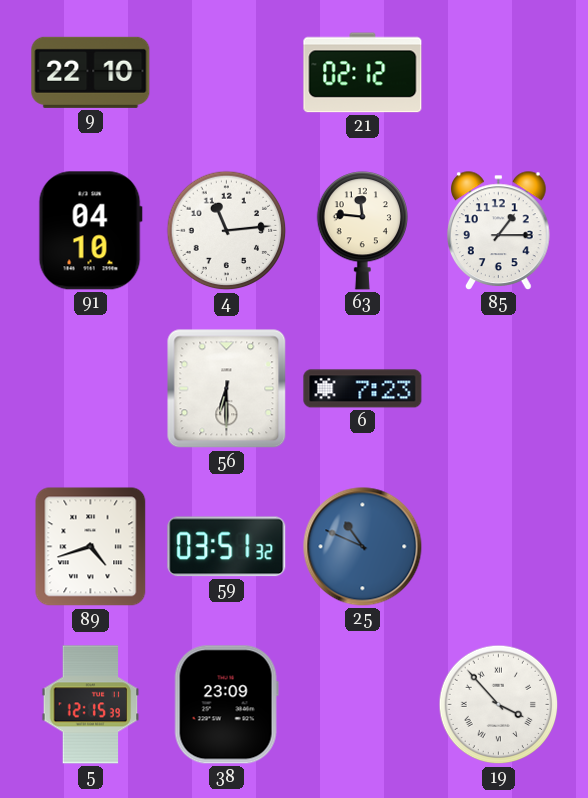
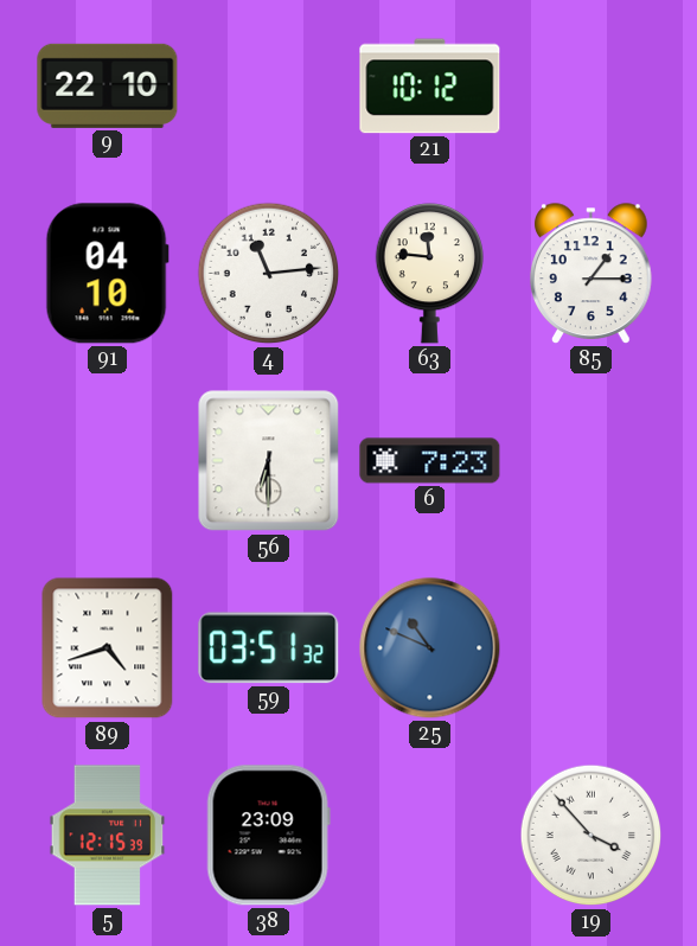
21: 02:12 -> 10:12
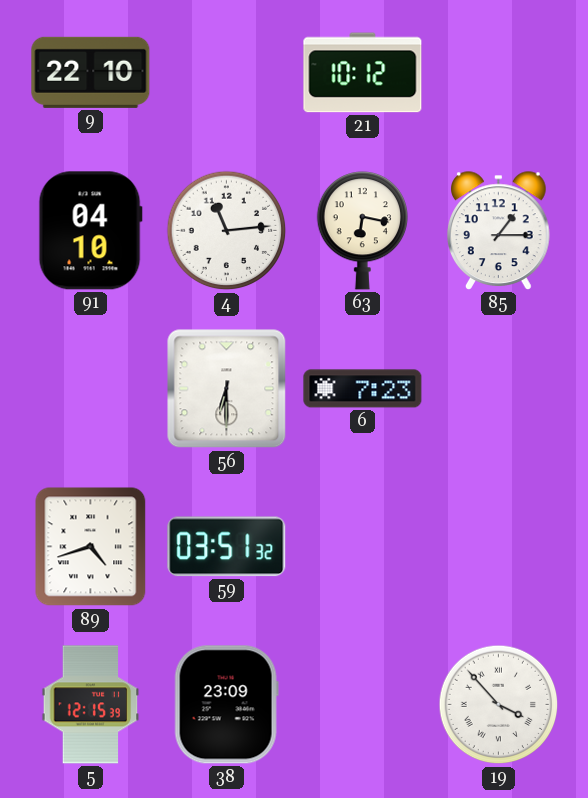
63: 11:46 -> 6:17
25: 10:49 -> none
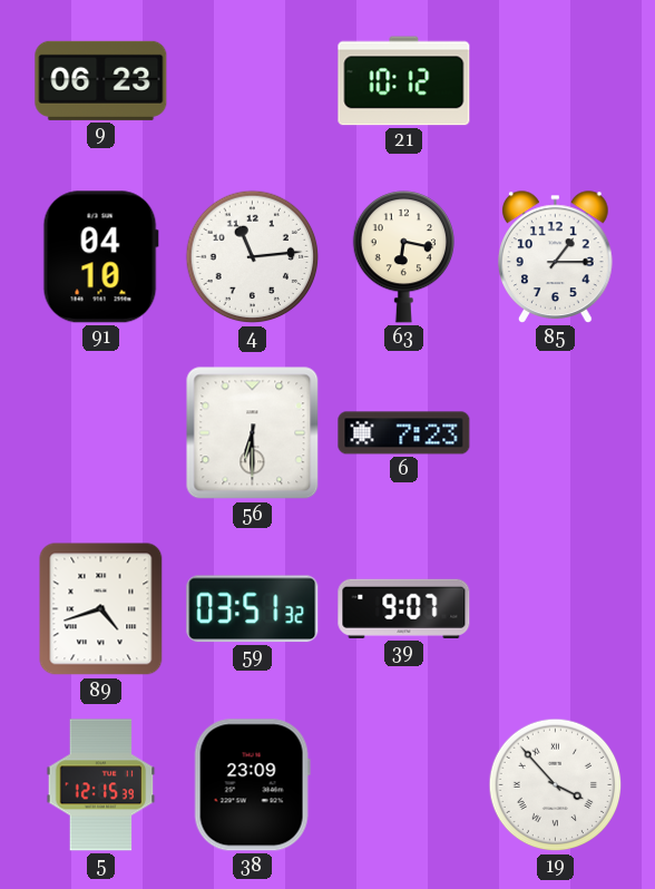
9: 22:10 -> 06:23
39: none -> 9:07
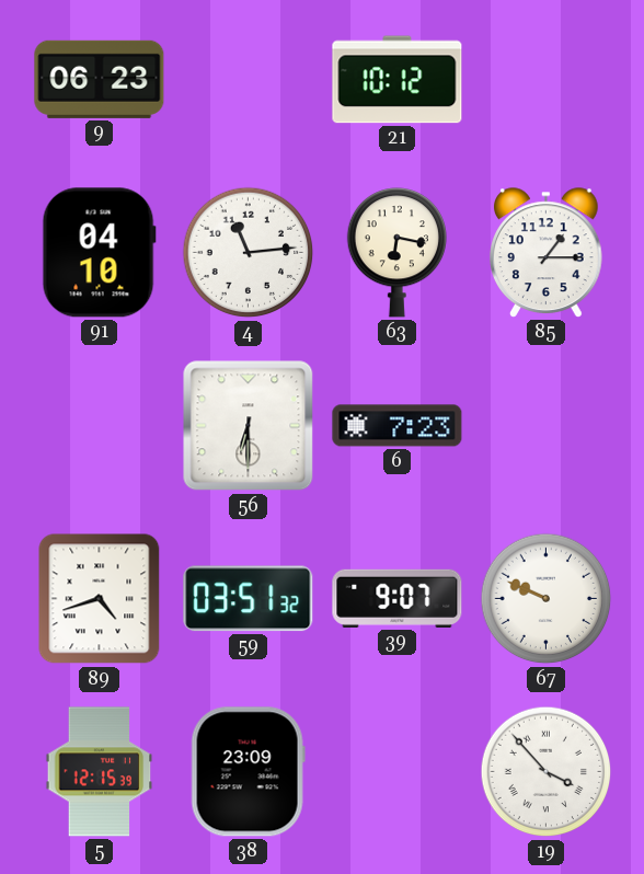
67: none -> 9:49
